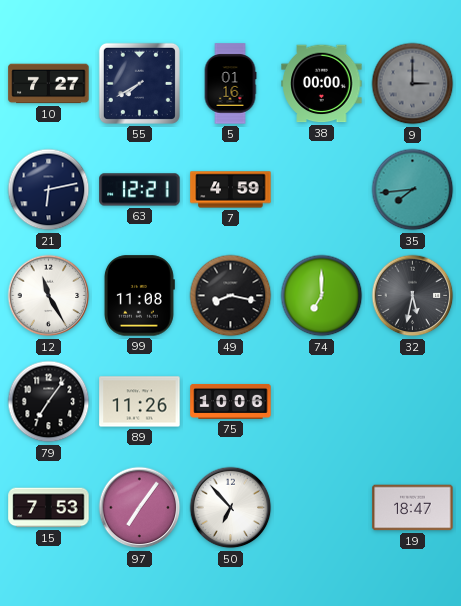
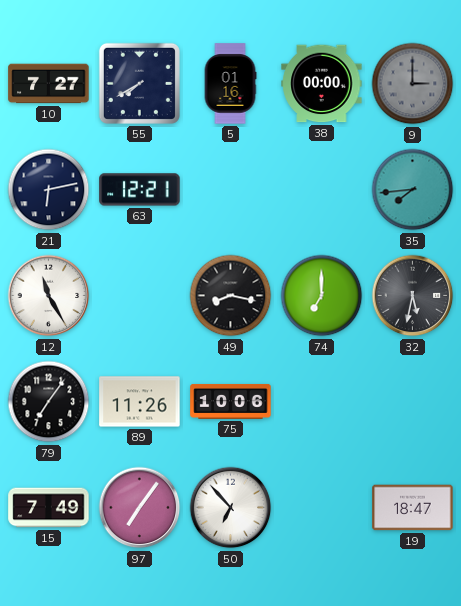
7: 4:59 -> none
99: 11:08 -> none
15: 7:53 -> 7:49
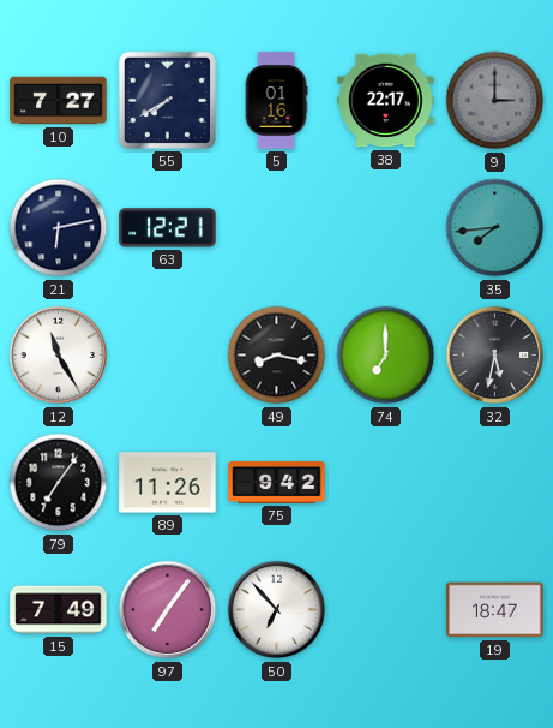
38: 00:00 -> 22:17
75: 10:06 -> 9:42
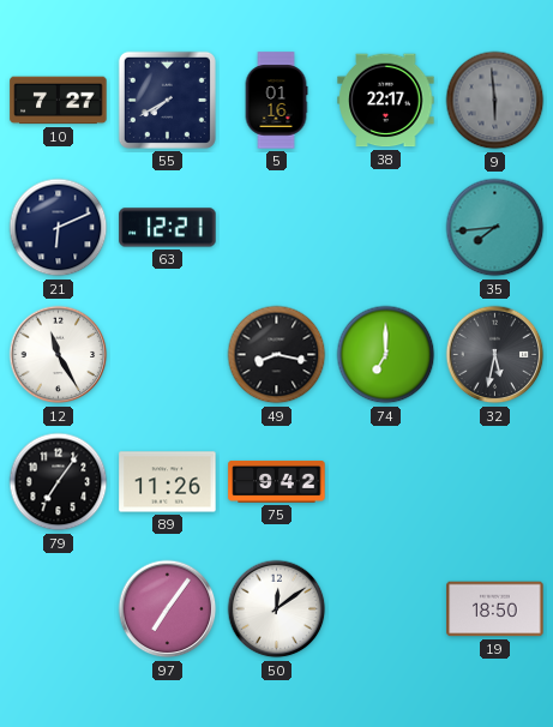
9: 3:00 -> 5:59
21: 6:13 -> 6:11
15: 7:49 -> none
50: 6:53 -> 12:09
19: 18:47 -> 18:50
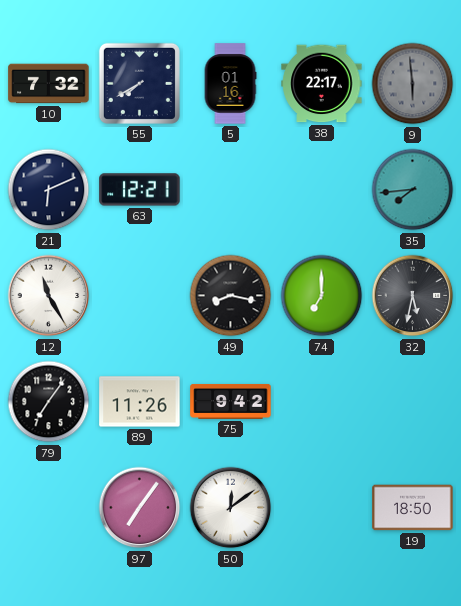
10: 7:27 -> 7:32
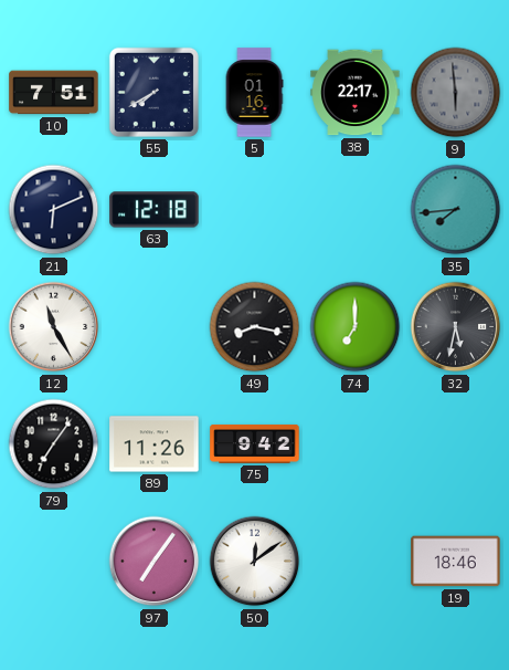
10: 7:32 -> 7:51
63: 12:21 -> 12:18
19: 18:50 -> 18:46
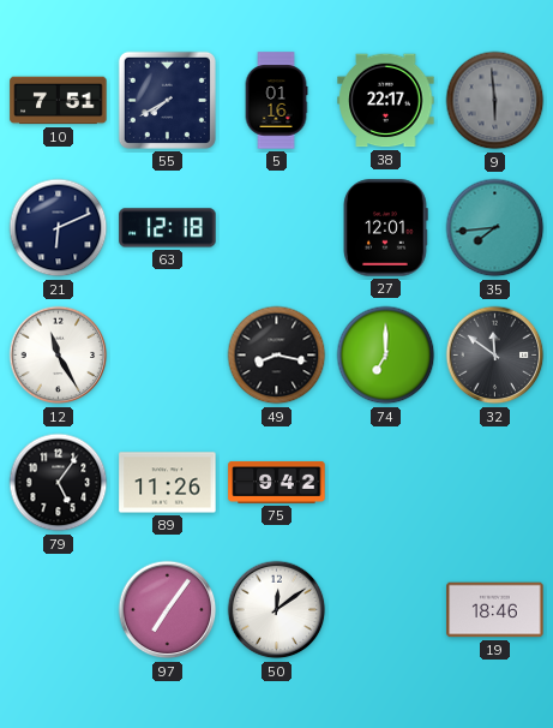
27: none -> 12:01
32: 5:32 -> 11:51
79: 7:06 -> 5:06
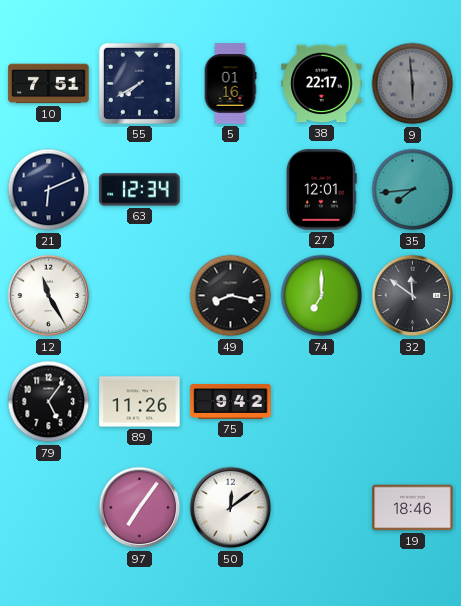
63: 12:18 -> 12:34
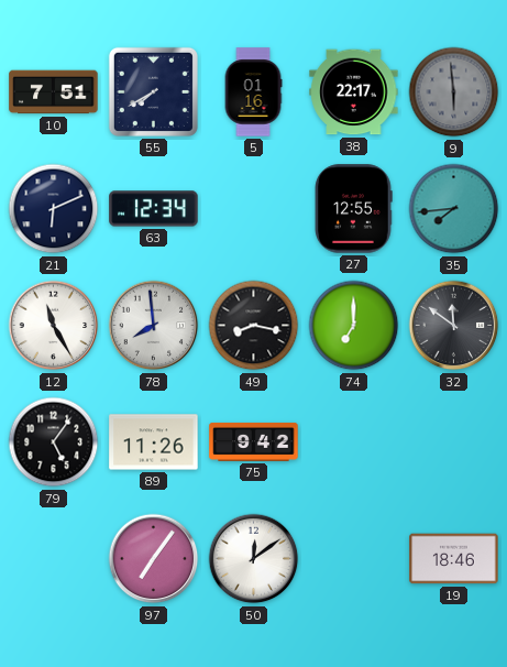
27: 12:01 -> 12:55
78: none -> 7:59
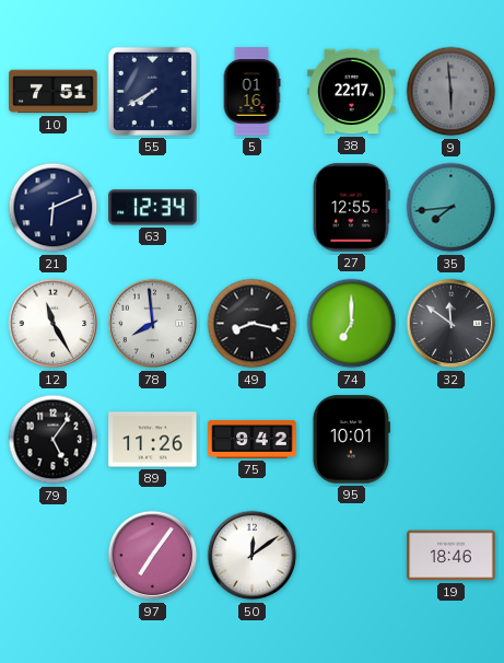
95: none -> 10:01
